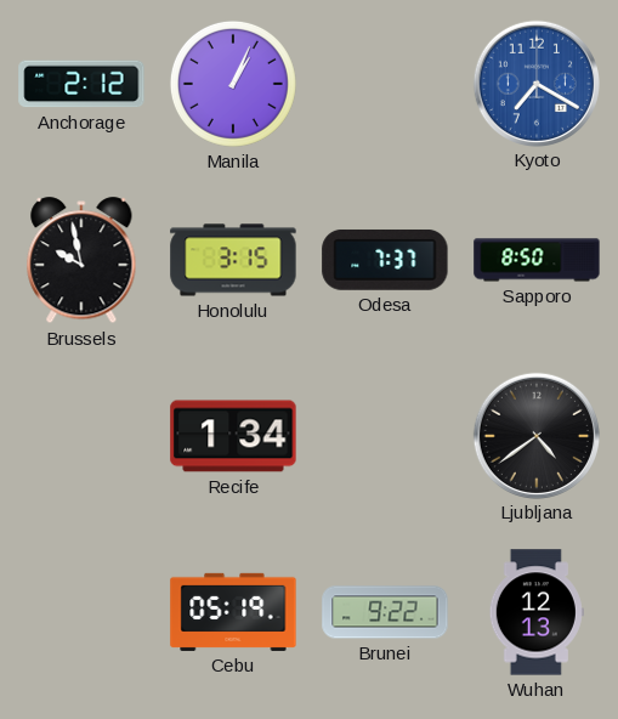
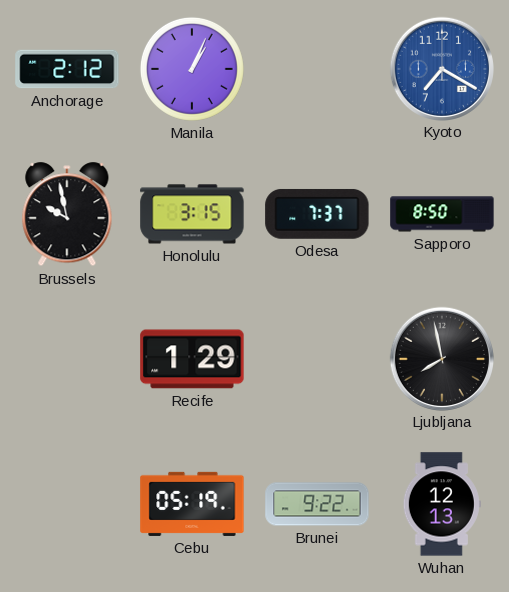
Recife: 1:34 -> 1:29
Ljubljana: 4:39 -> 7:58
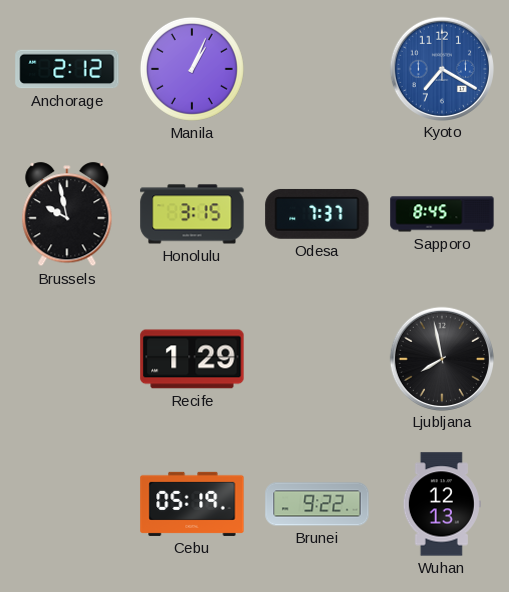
Sapporo: 8:50 -> 8:45
